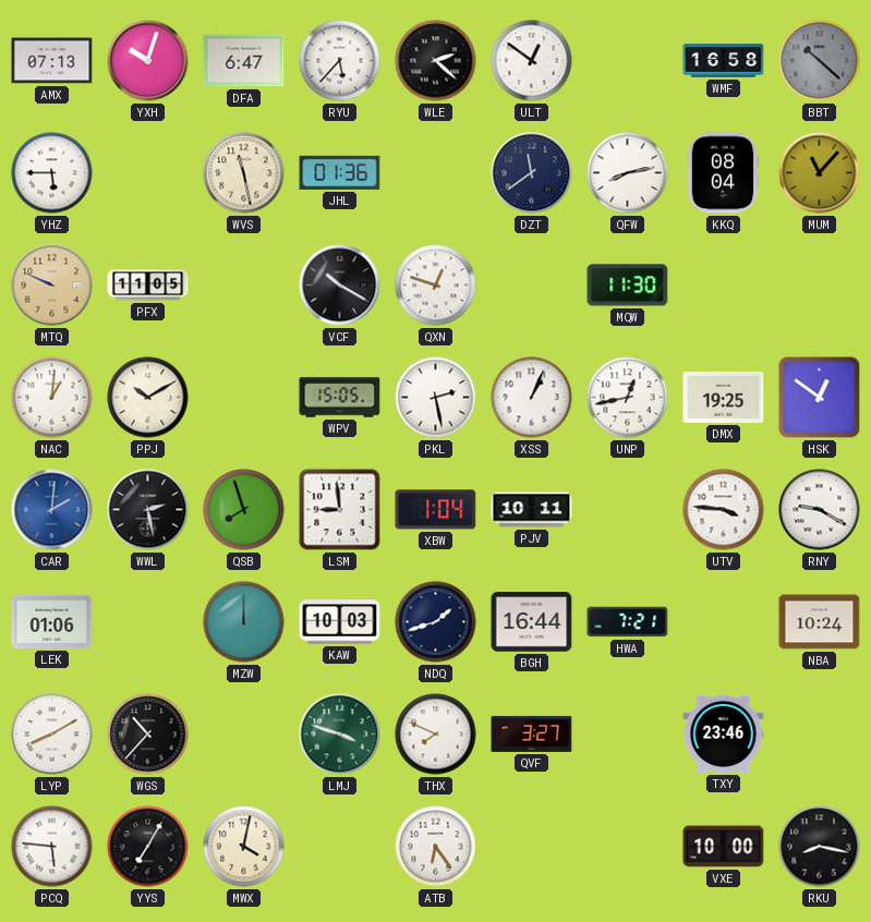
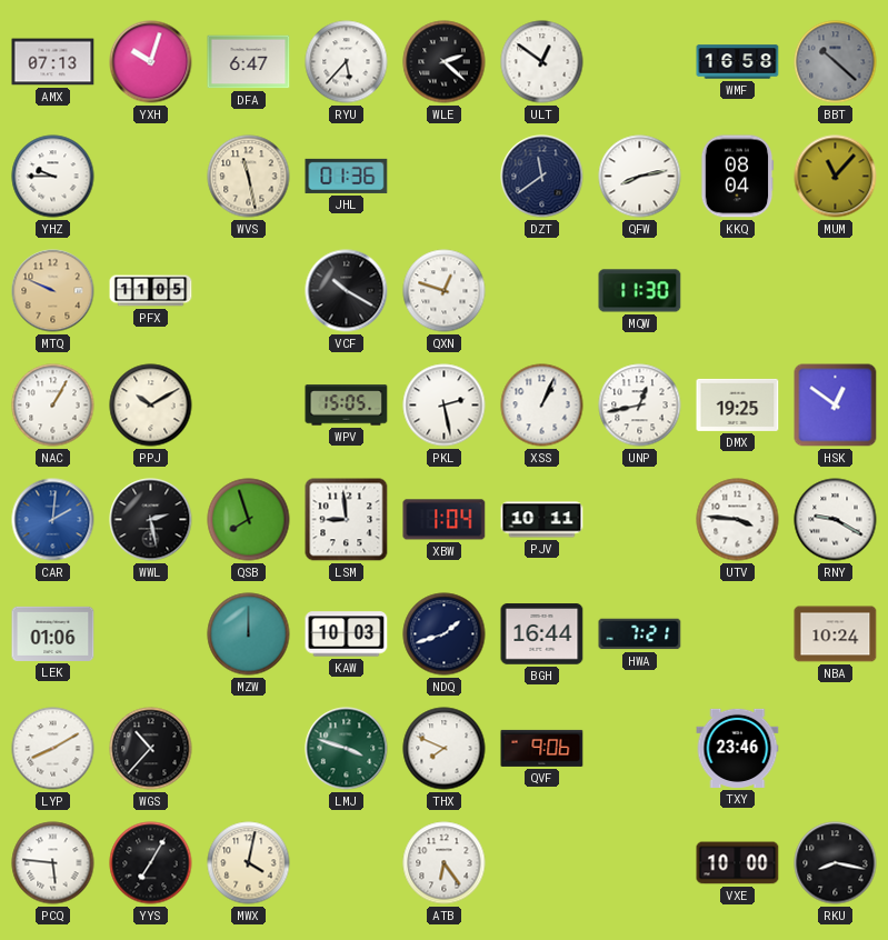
YHZ: 5:45 -> 9:45
NAC: 1:01 -> 1:05
QVF: 3:27 -> 9:06
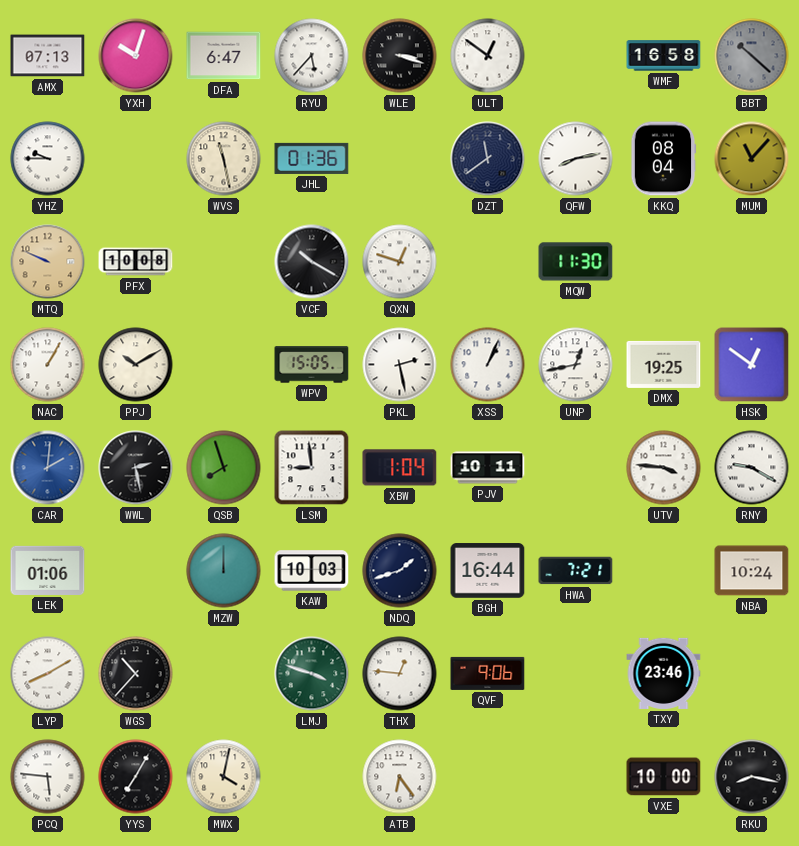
WLE: 2:22 -> 3:18
PFX: 11:05 -> 10:08
THX: 7:49 -> 12:46
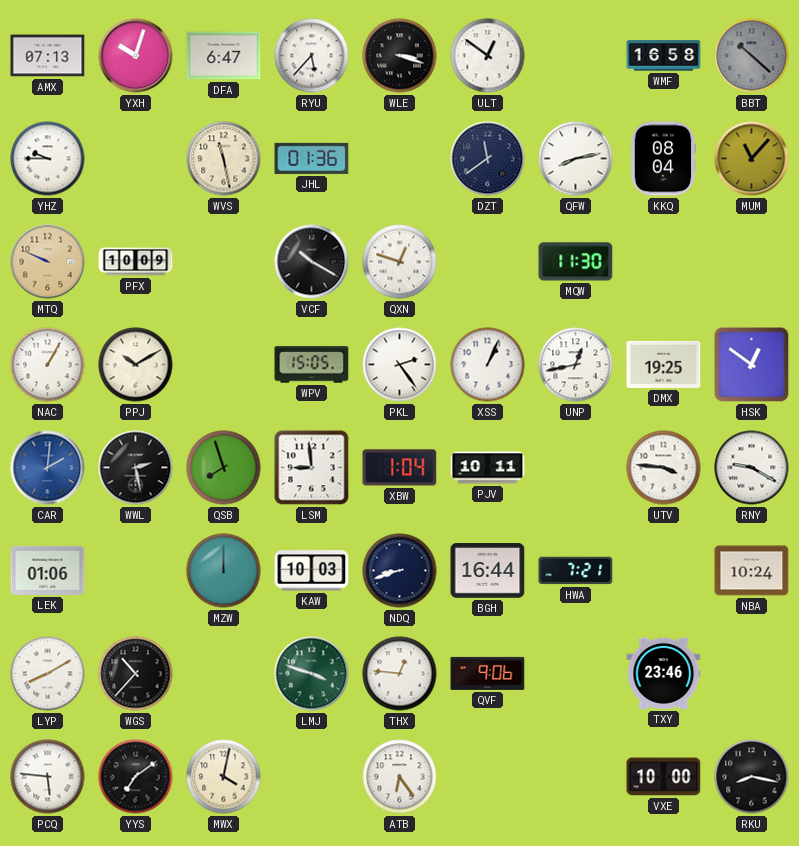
PFX: 10:08 -> 10:09
PKL: 2:28 -> 2:24
NDQ: 1:42 -> 8:42
YYS: 7:05 -> 7:09
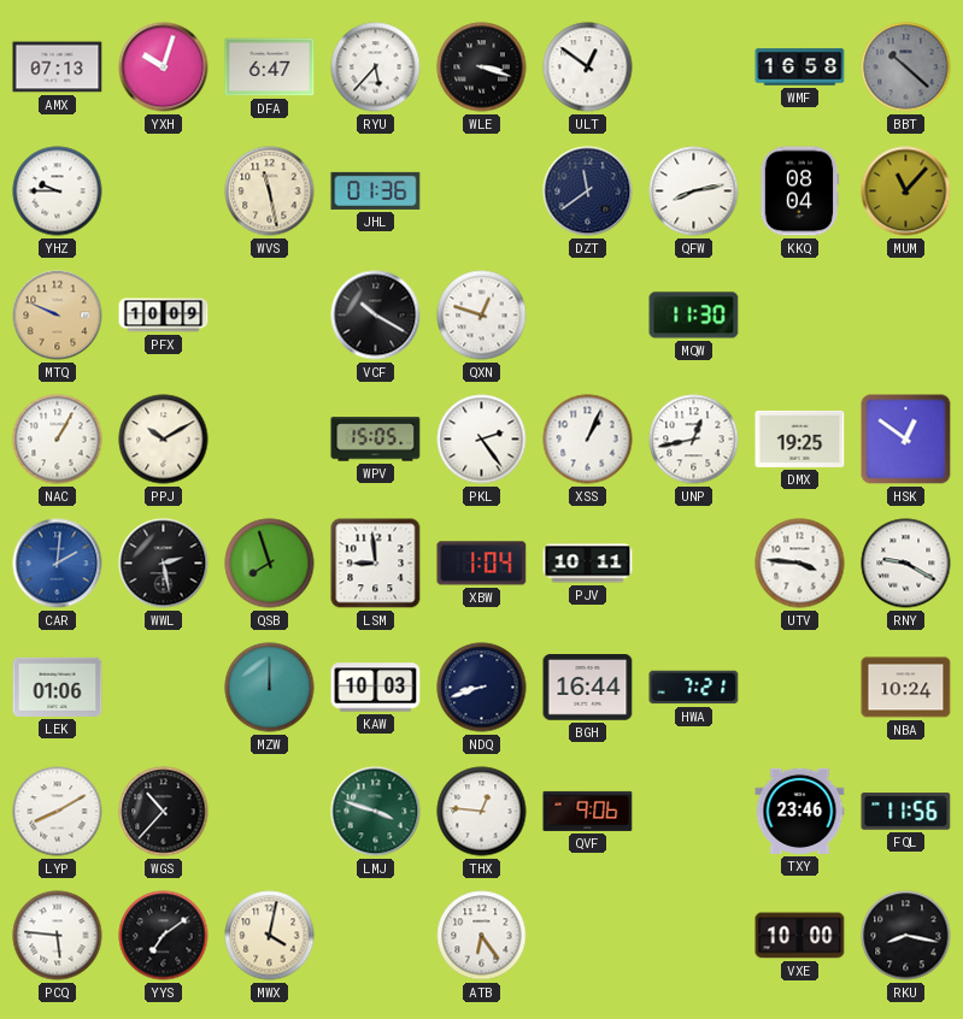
FQL: none -> 11:56
